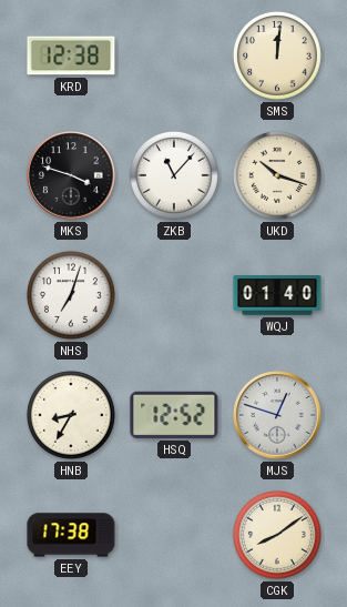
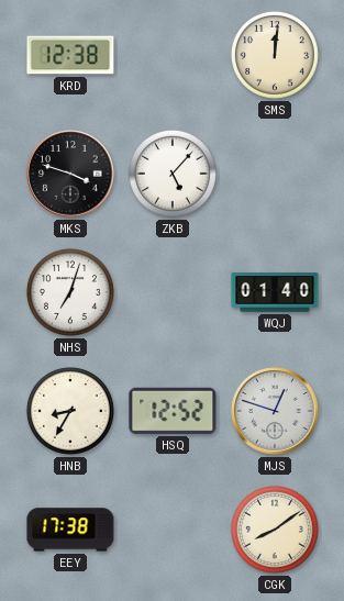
ZKB: 11:07 -> 5:07
UKD: 10:18 -> none
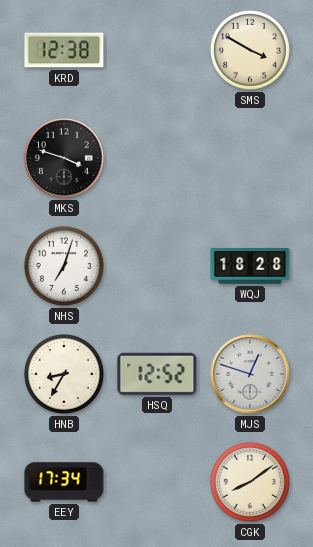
SMS: 12:01 -> 3:50
ZKB: 5:07 -> none
WQJ: 01:40 -> 18:28
EEY: 17:38 -> 17:34
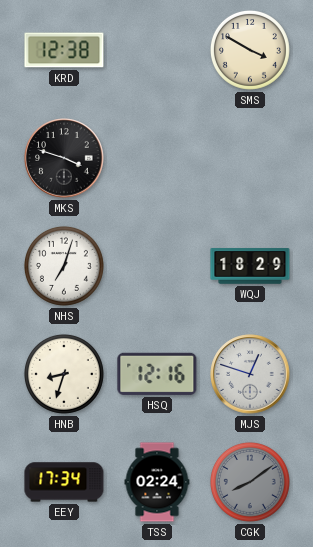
WQJ: 18:28 -> 18:29
HNB: 8:35 -> 8:33
HSQ: 12:52 -> 12:16
TSS: none -> 02:24
CGK dial: cream -> grey
